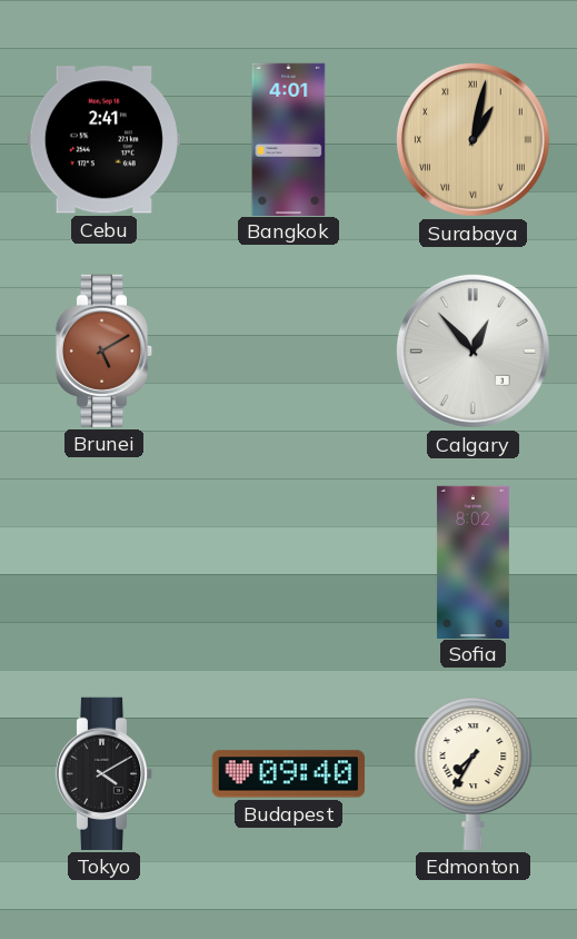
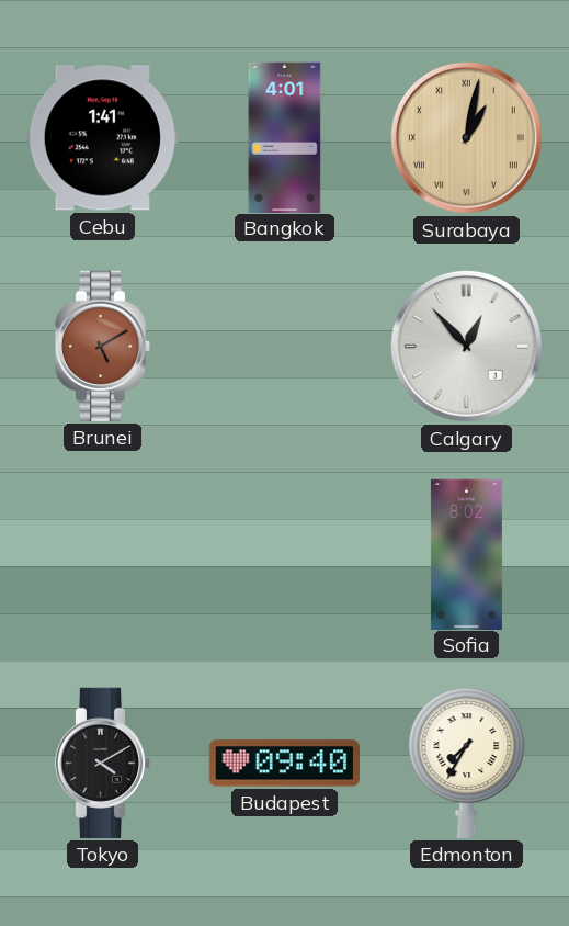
Cebu: 2:41 -> 1:41
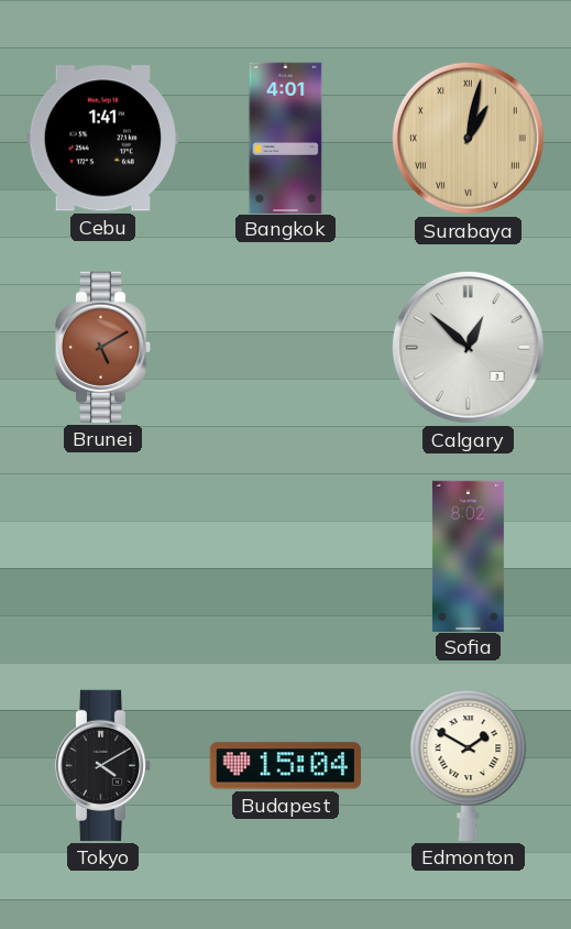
Calgary: 12:53 -> 12:52
Budapest: 09:40 -> 15:04
Edmonton: 7:35 -> 1:50
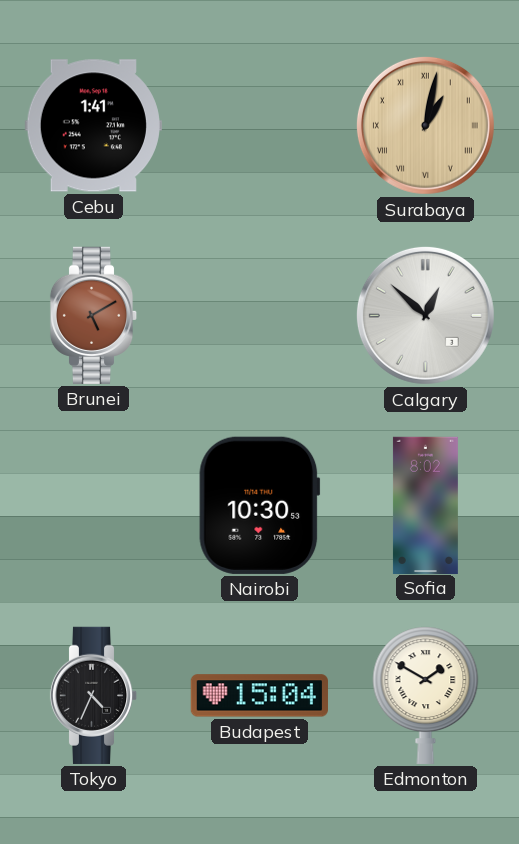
Bangkok: 4:01 -> none
Nairobi: none -> 10:30
Tokyo: 4:10 -> 4:34
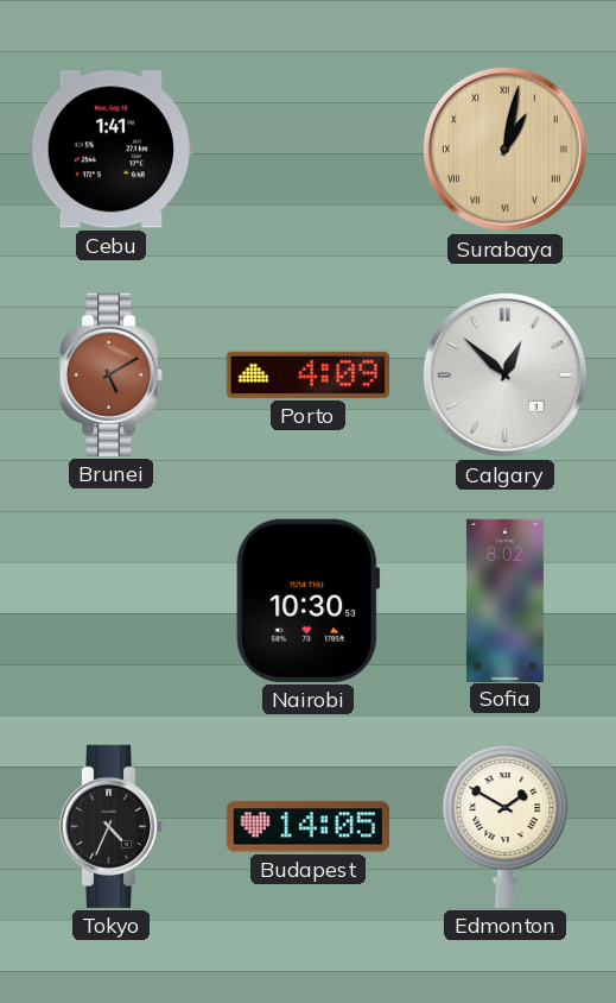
Porto: none -> 4:09
Budapest: 15:04 -> 14:05
